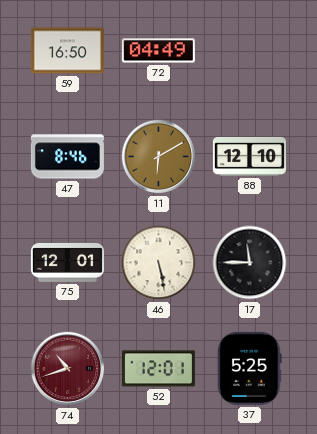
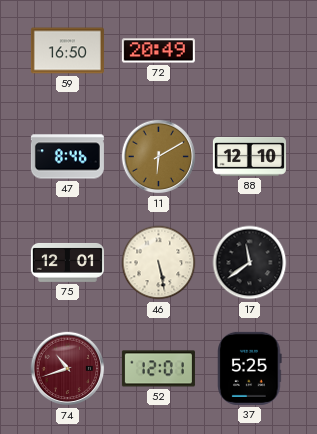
72: 04:49 -> 20:49
17: 11:45 -> 11:39
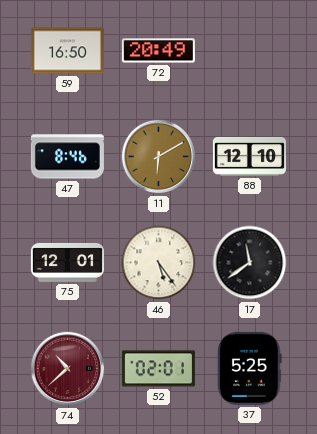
46: 5:28 -> 5:24
74: 10:42 -> 10:38
52: 12:01 -> 02:01
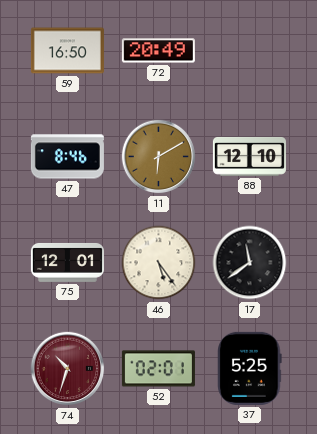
74: 10:38 -> 10:33
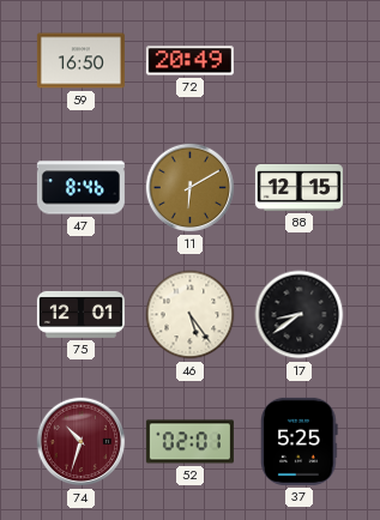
88: 12:10 -> 12:15
17: 11:39 -> 8:39
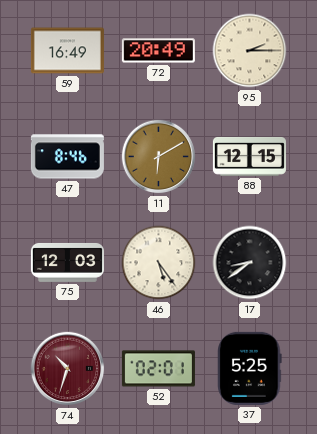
59: 16:50 -> 16:49
95: none -> 2:15
75: 12:01 -> 12:03
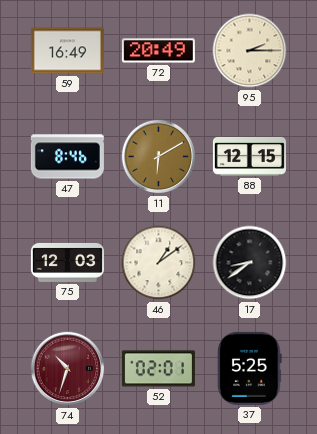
46: 5:24 -> 1:09
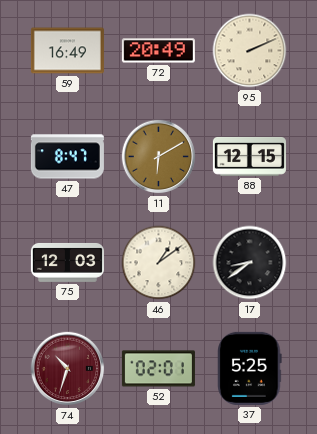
95: 2:15 -> 2:11
47: 8:46 -> 8:47
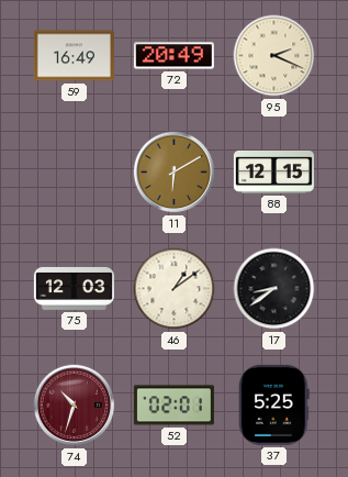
95: 2:11 -> 2:19
47: 8:47 -> none
